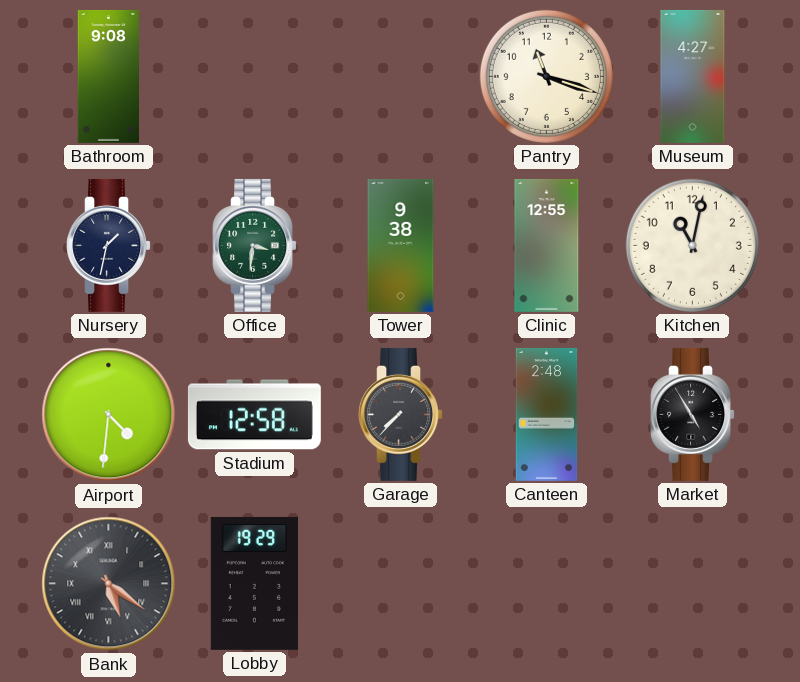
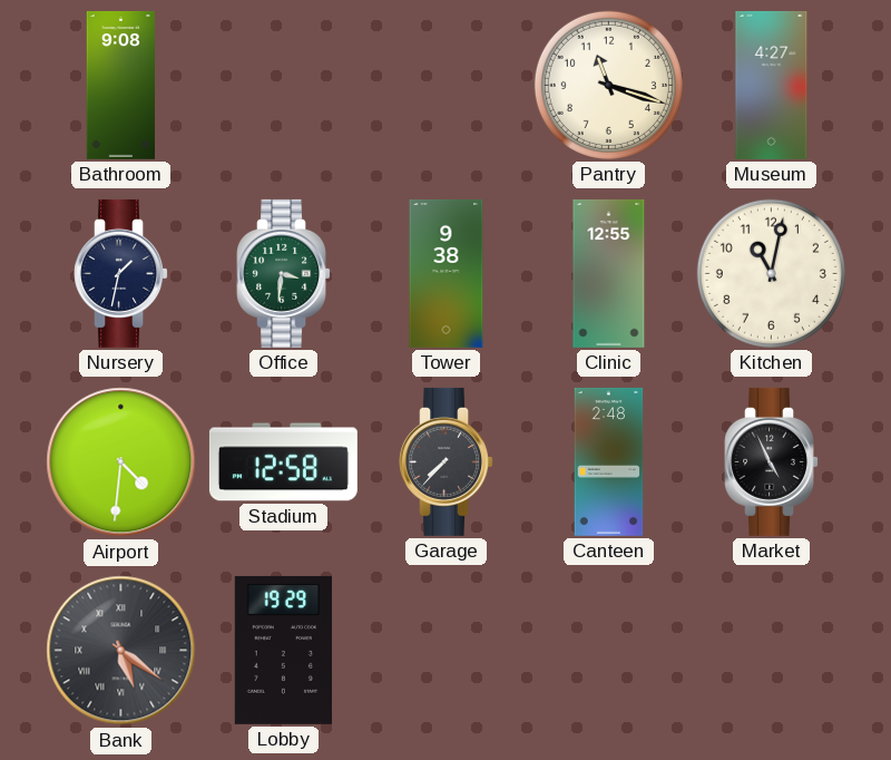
Market: 4:55 -> 4:56
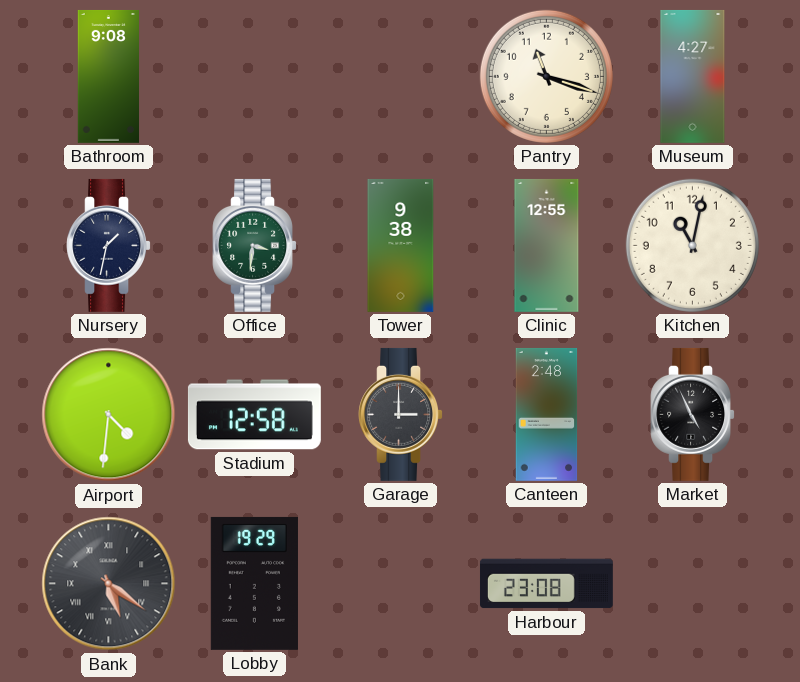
Garage: 7:37 -> 3:00
Harbour: none -> 23:08
